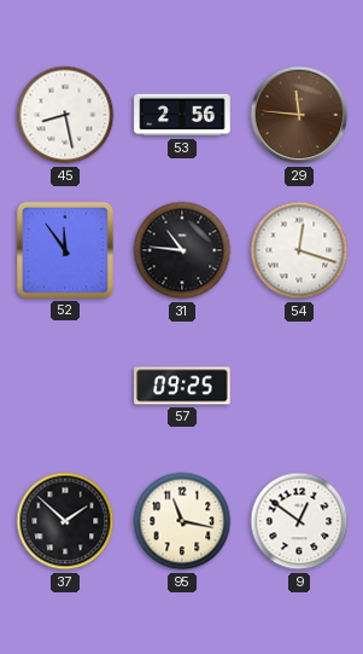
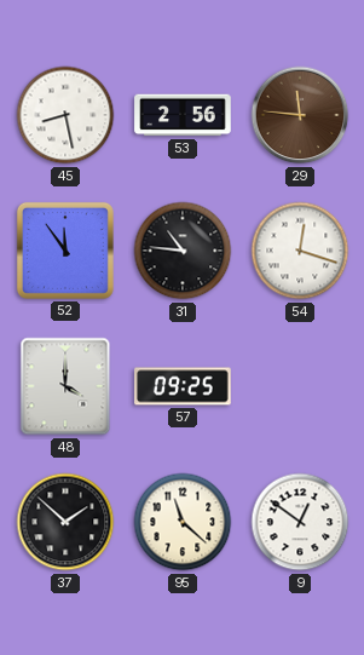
48: none -> 4:00
95: 11:17 -> 11:22
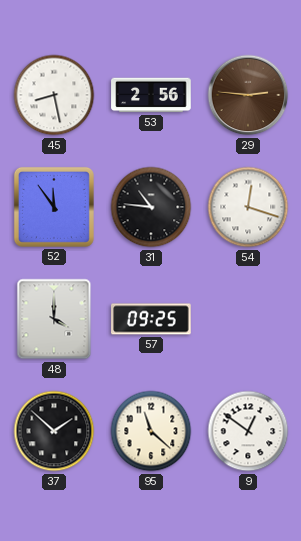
29: 11:46 -> 2:46
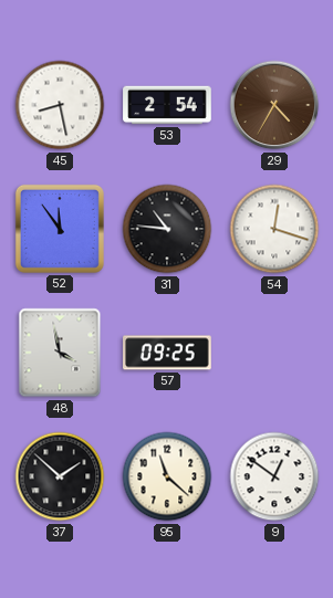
53: 2:56 -> 2:54
29: 2:46 -> 4:35
48: 4:00 -> 3:58
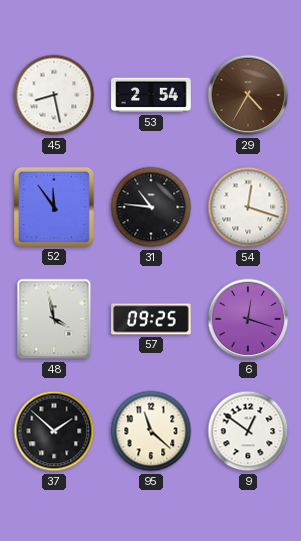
6: none -> 12:18
